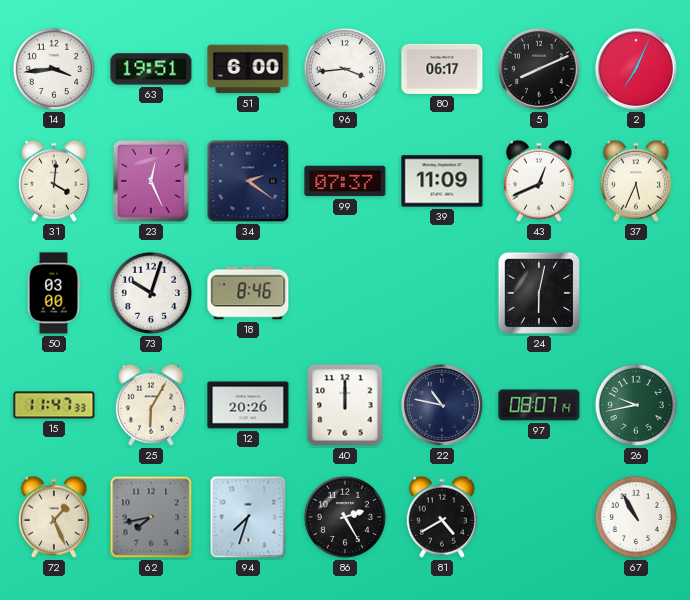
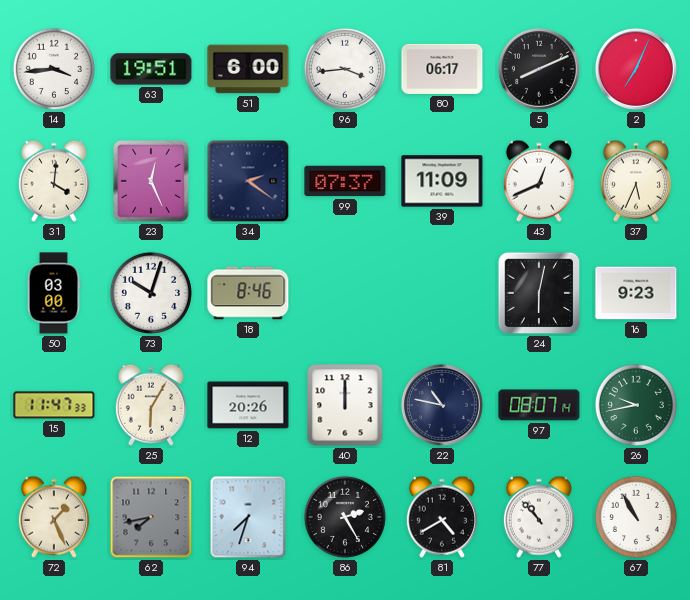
16: none -> 9:23
77: none -> 10:53
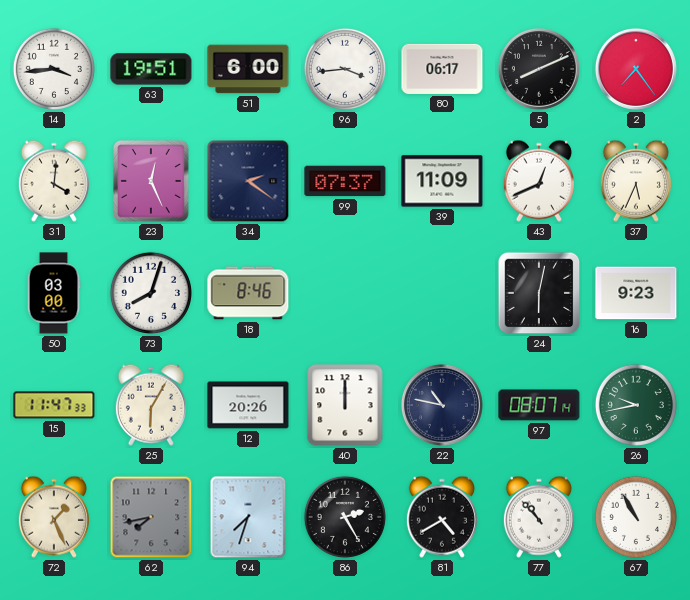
2: 7:04 -> 7:24
73: 10:03 -> 8:03
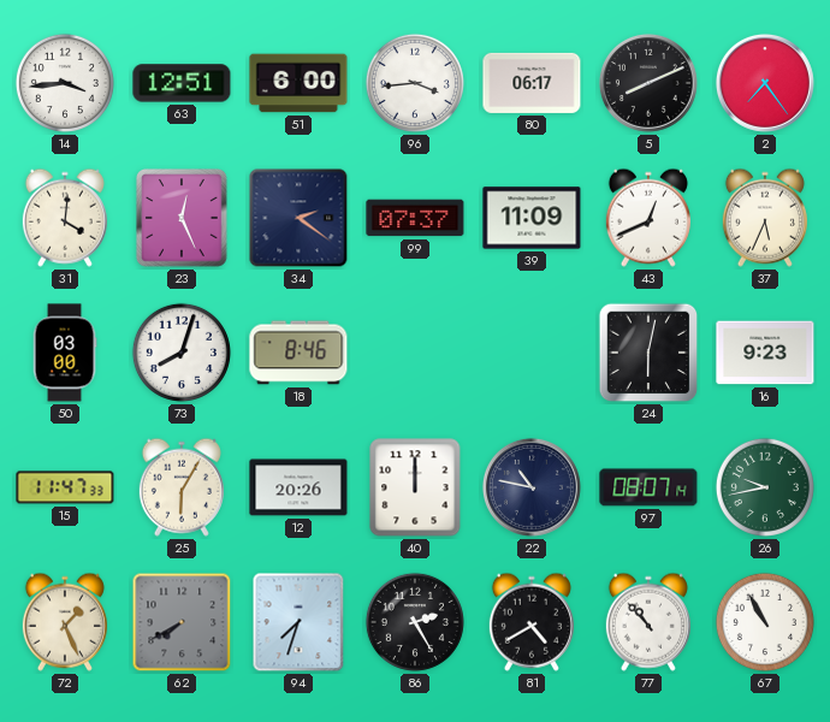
63: 19:51 -> 12:51
62: 7:43 -> 7:40
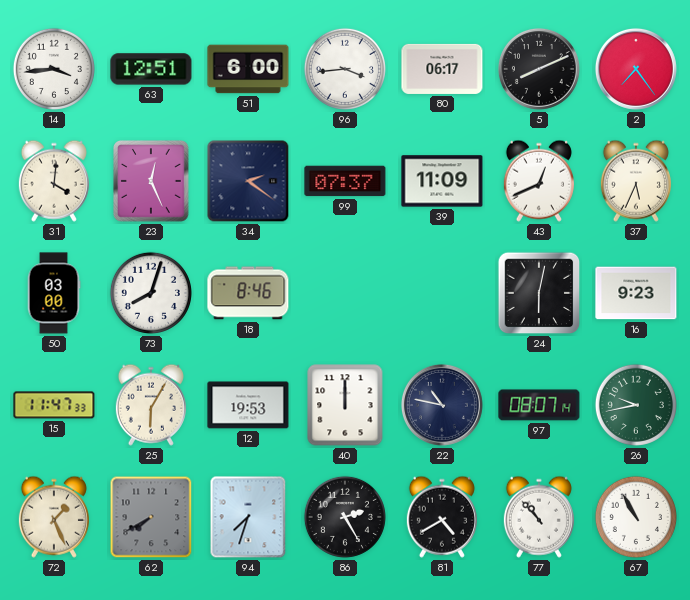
12: 20:26 -> 19:53
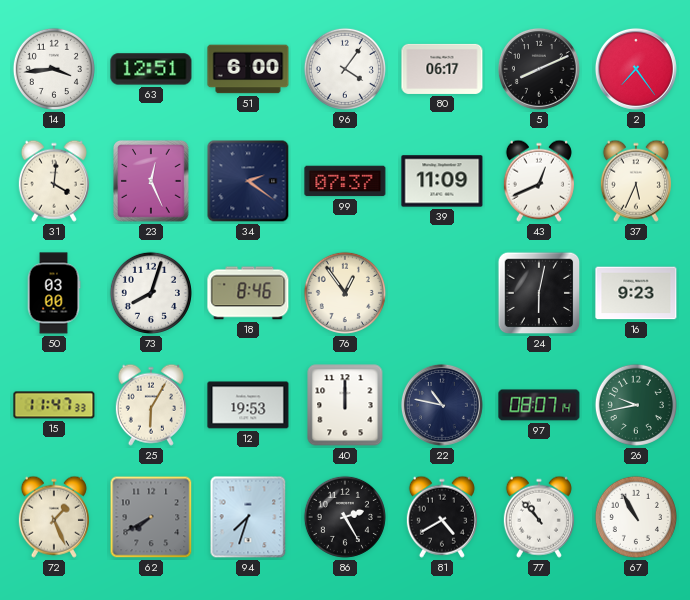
96: 3:44 -> 4:06
76: none -> 12:54
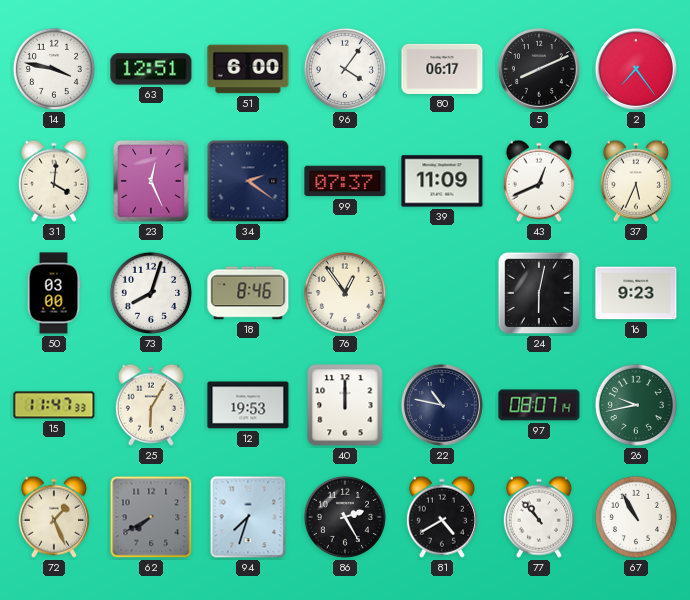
14: 3:44 -> 3:47
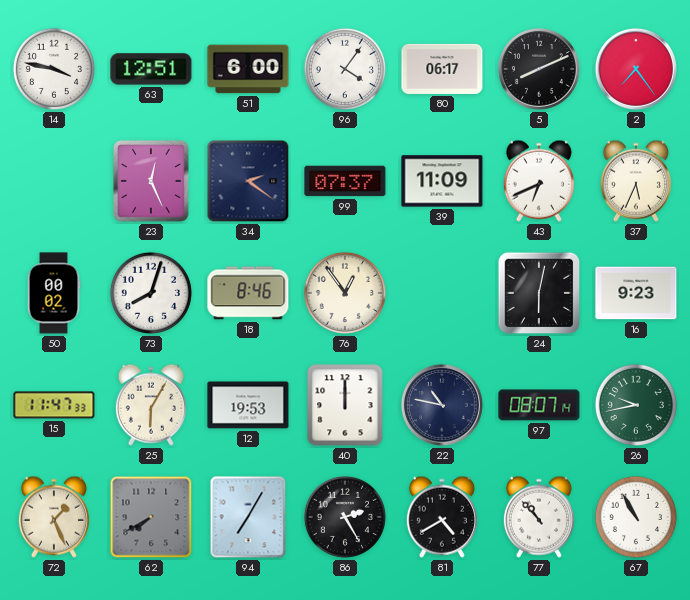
31: 4:01 -> none
43: 12:41 -> 6:41
50: 03:00 -> 00:02
94: 7:33 -> 7:05
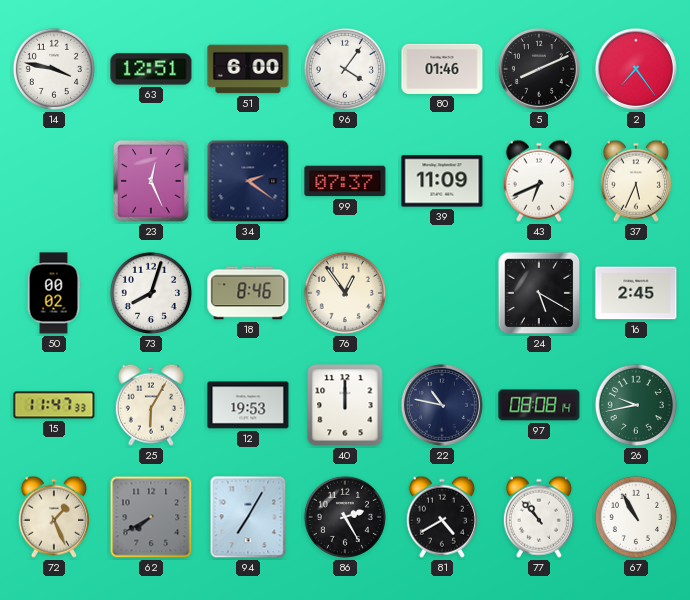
80: 06:17 -> 01:46
24: 6:02 -> 5:20
16: 9:23 -> 2:45
97: 08:07 -> 08:08
